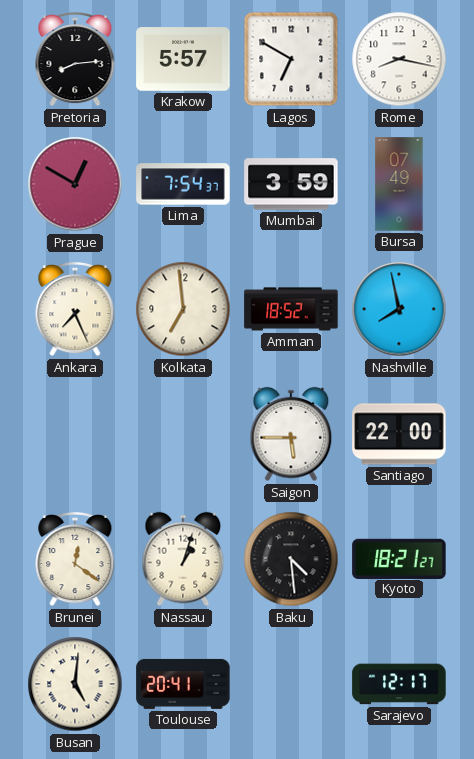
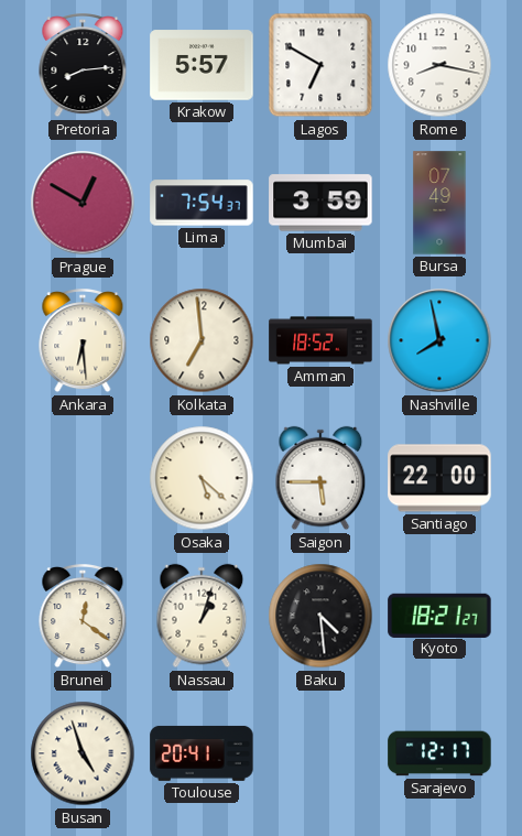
Ankara: 7:26 -> 6:29
Osaka: none -> 5:22
Busan: 5:01 -> 4:57
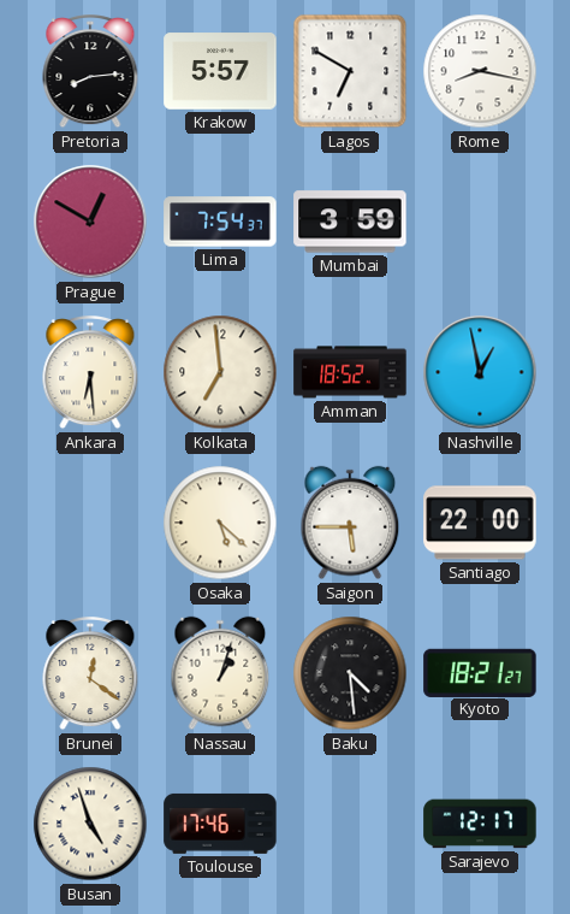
Bursa: 07:49 -> none
Nashville: 7:58 -> 12:58
Toulouse: 20:41 -> 17:46
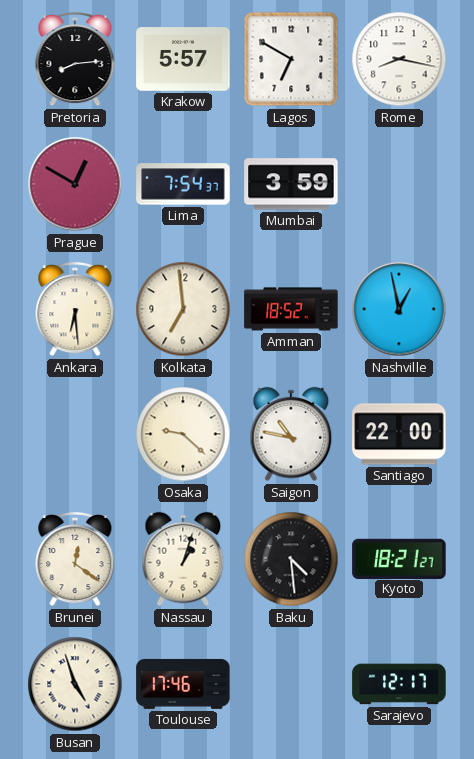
Osaka: 5:22 -> 9:22
Saigon: 5:45 -> 10:47
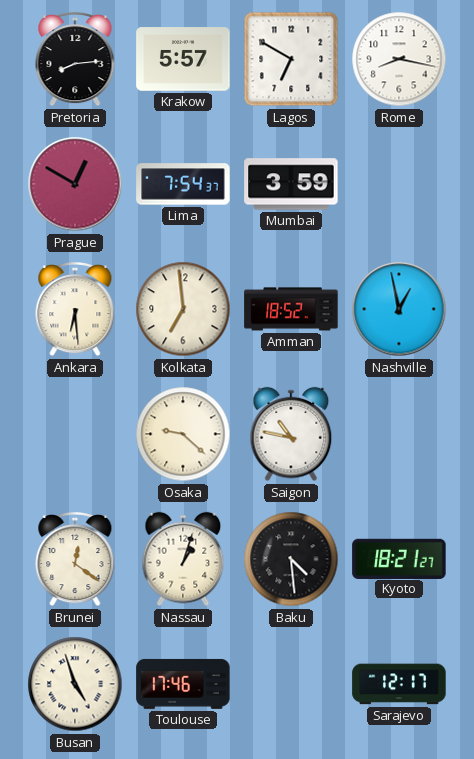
Santiago: 22:00 -> none
